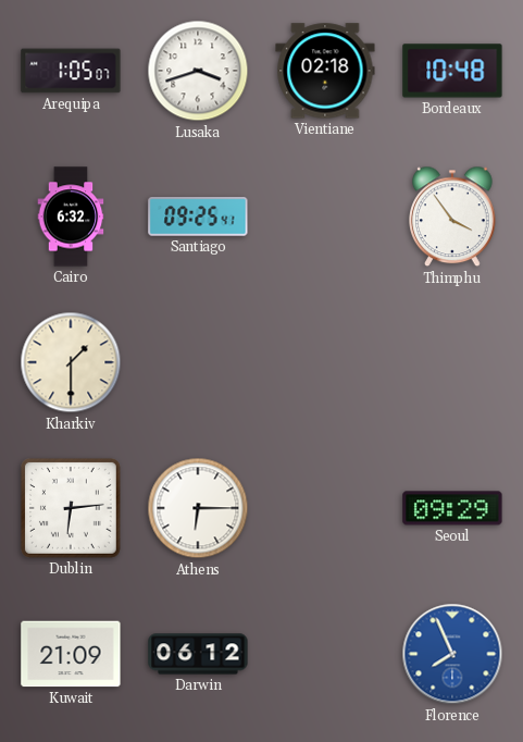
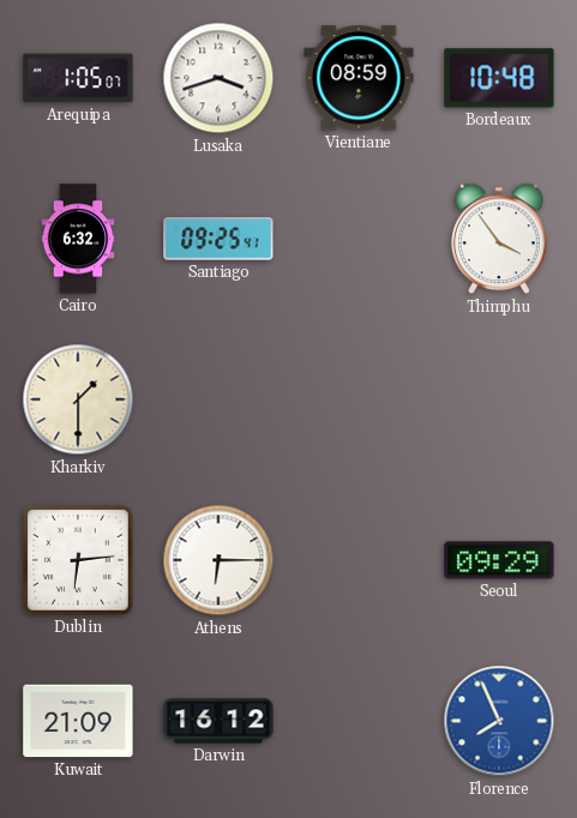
Vientiane: 02:18 -> 08:59
Darwin: 06:12 -> 16:12
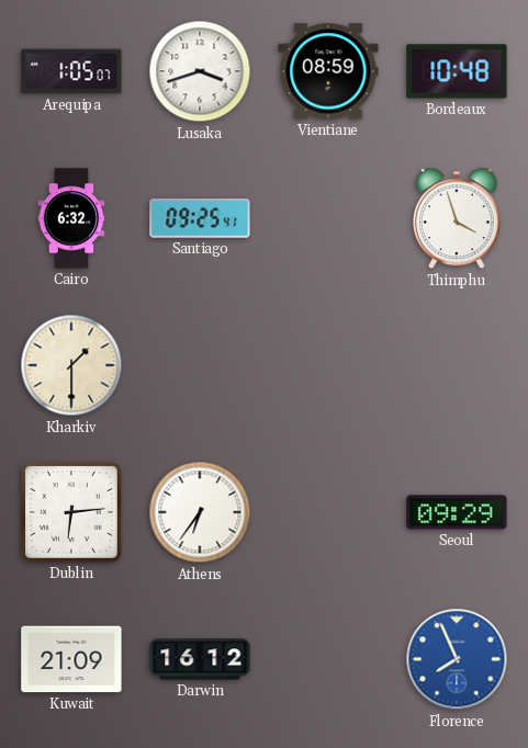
Thimphu: 3:54 -> 3:57
Athens: 6:15 -> 6:36
